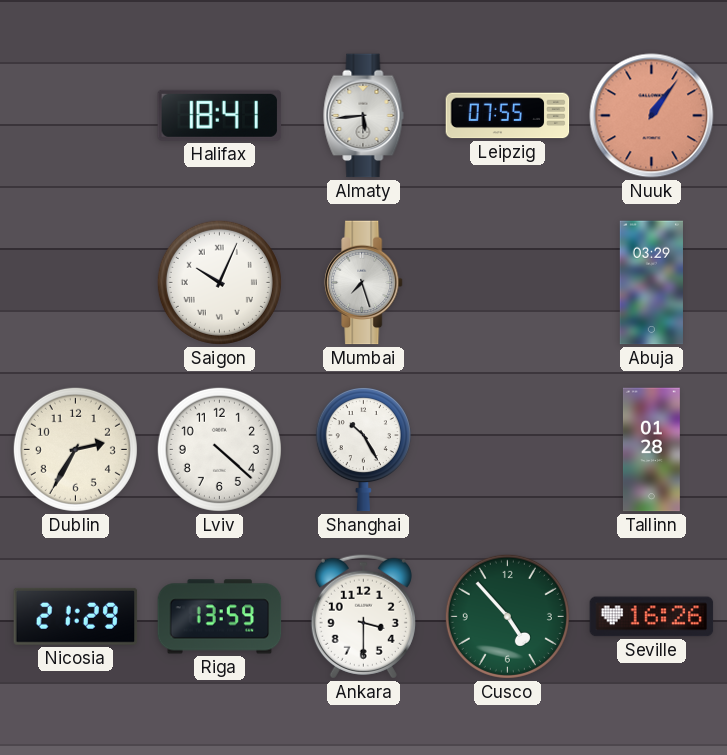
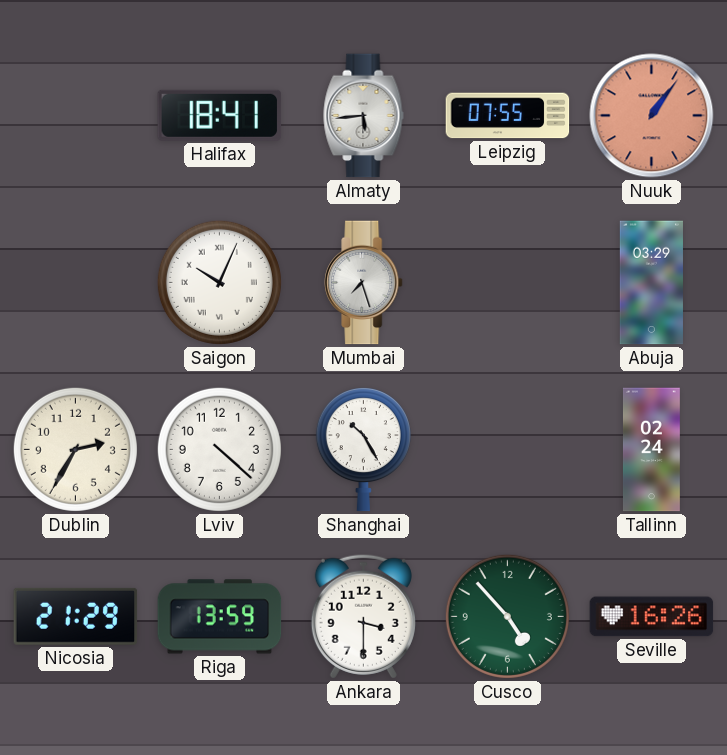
Tallinn: 01:28 -> 02:24
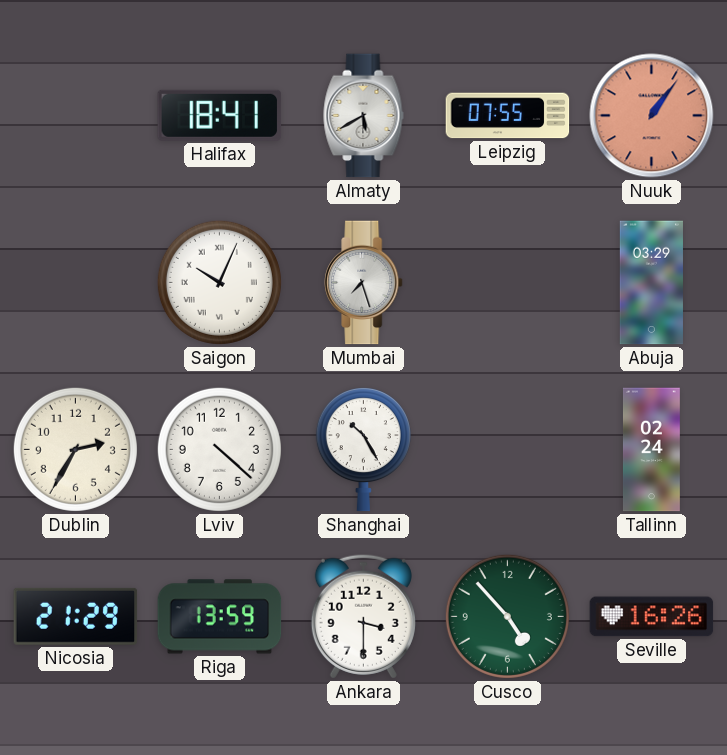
Almaty: 5:44 -> 5:40
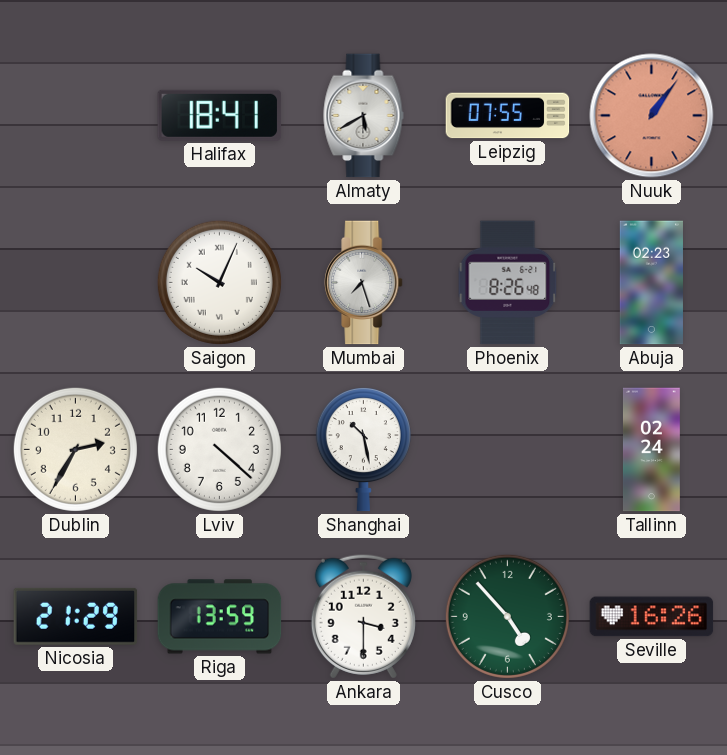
Phoenix: none -> 8:26
Abuja: 03:29 -> 02:23
Shanghai: 10:25 -> 10:28
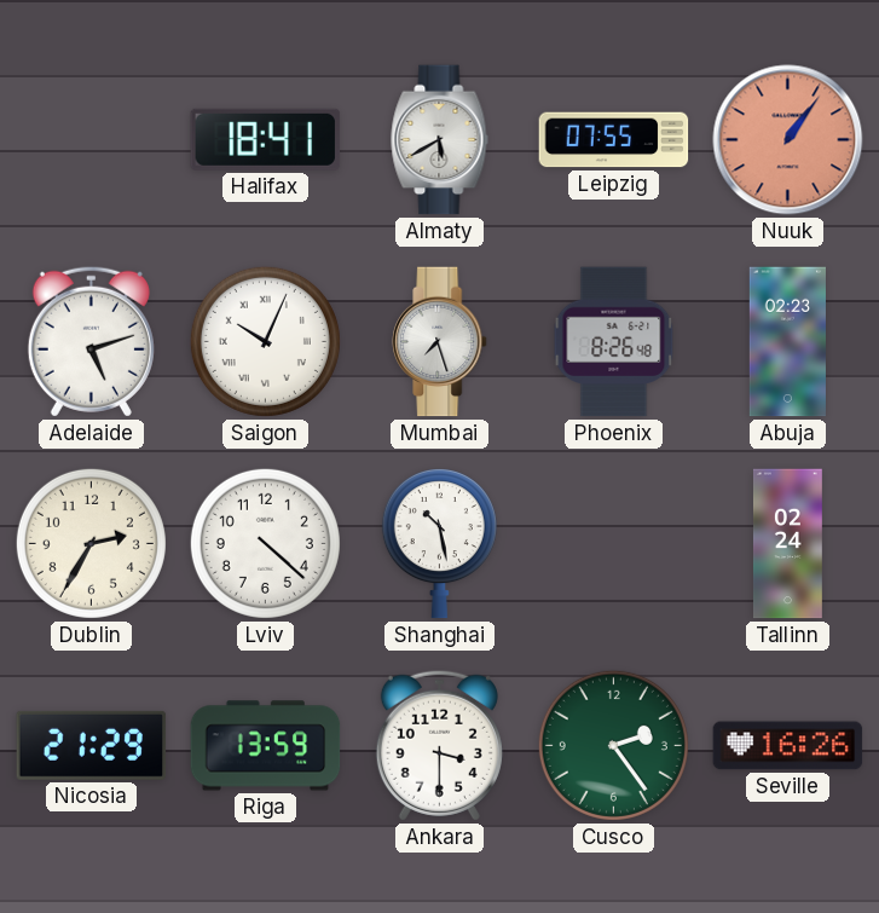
Adelaide: none -> 5:12
Cusco: 4:53 -> 2:24
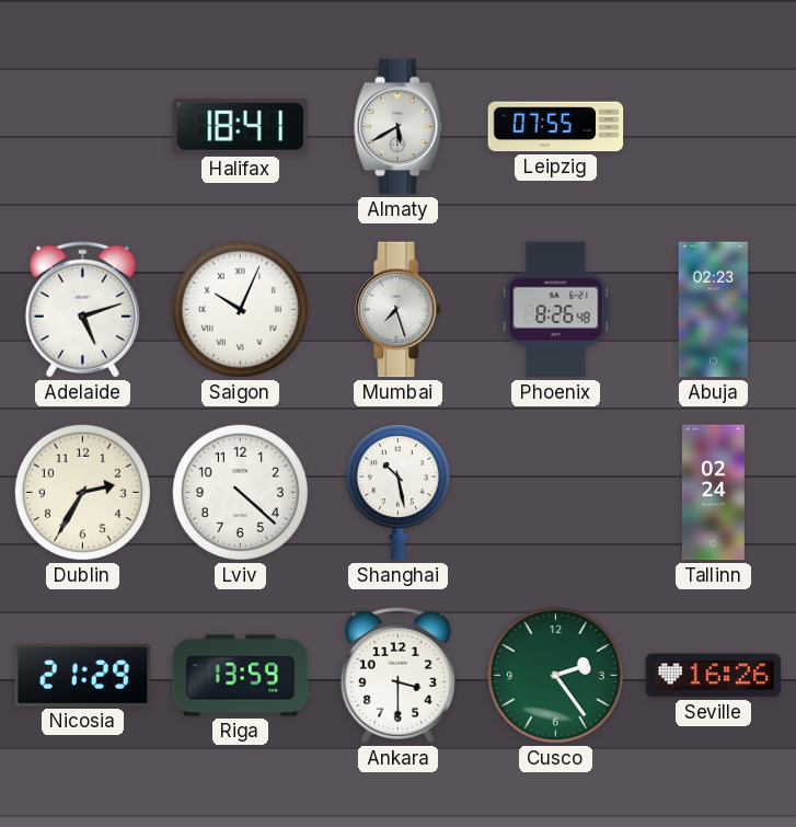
Nuuk: 1:06 -> none
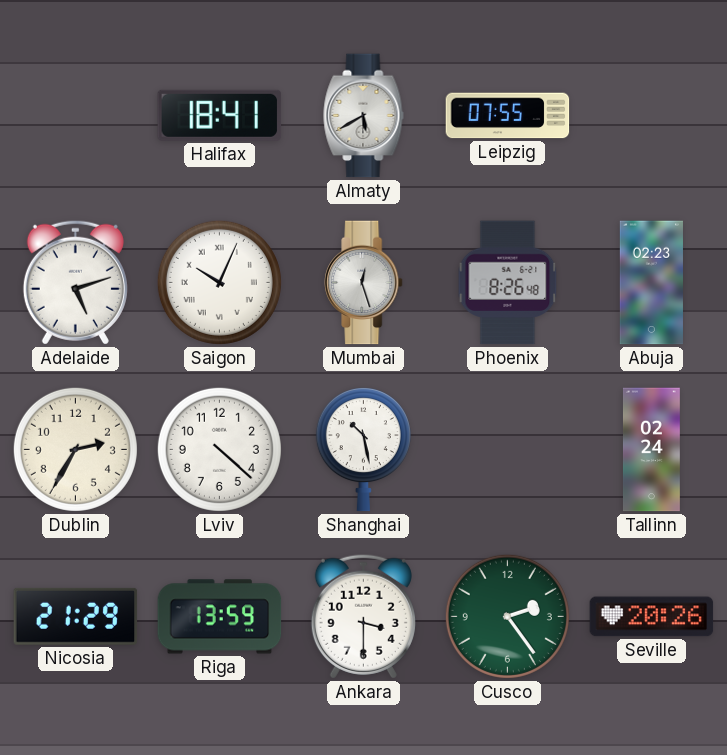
Mumbai: 7:27 -> 12:27
Seville: 16:26 -> 20:26
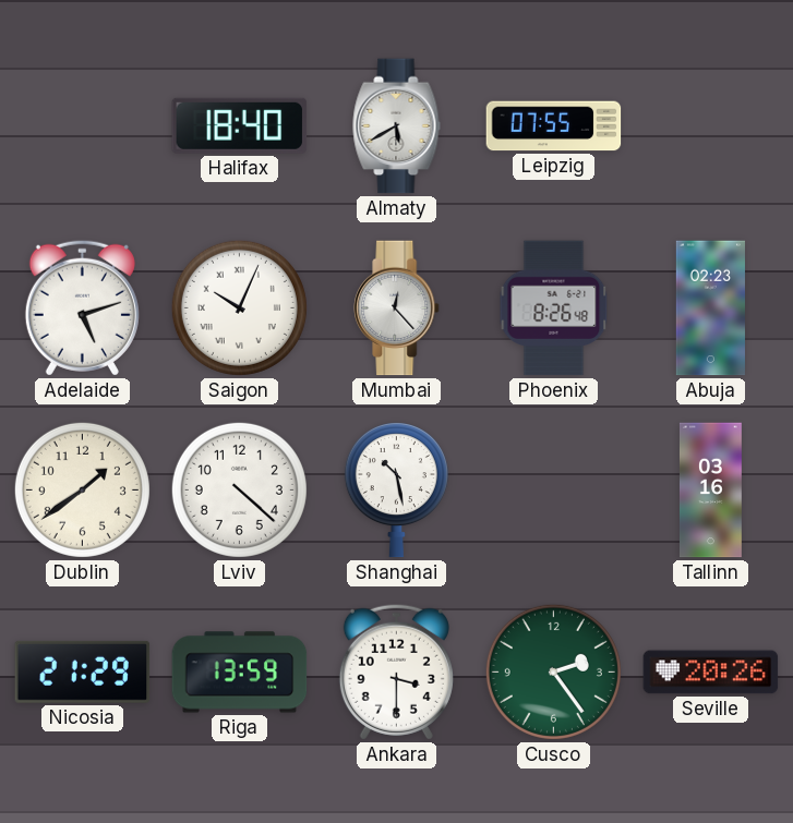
Halifax: 18:41 -> 18:40
Mumbai: 12:27 -> 12:23
Dublin: 2:35 -> 1:39
Tallinn: 02:24 -> 03:16
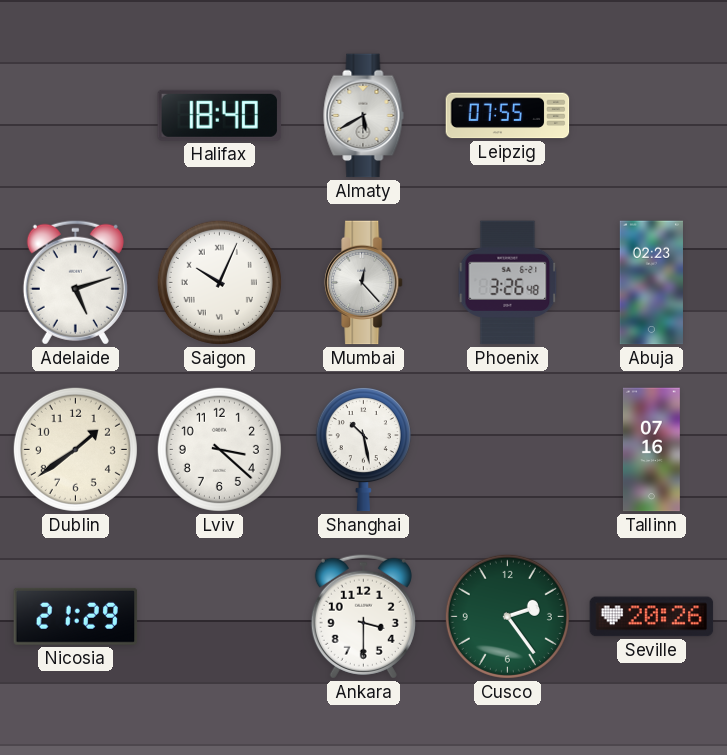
Phoenix: 8:26 -> 3:26
Lviv: 4:22 -> 3:22
Tallinn: 03:16 -> 07:16
Riga: 13:59 -> none
